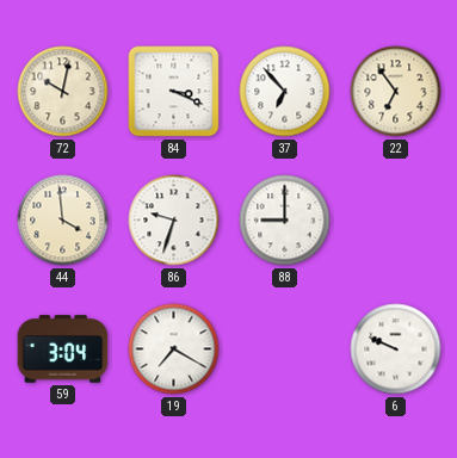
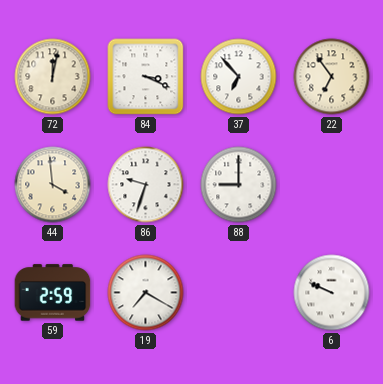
72: 10:02 -> 12:02
59: 3:04 -> 2:59
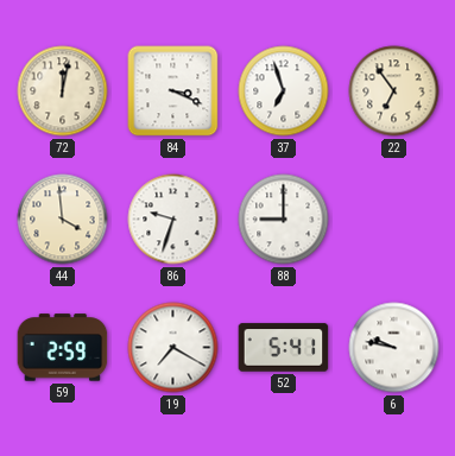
37: 6:53 -> 6:57
52: none -> 5:41
6: 9:49 -> 9:47
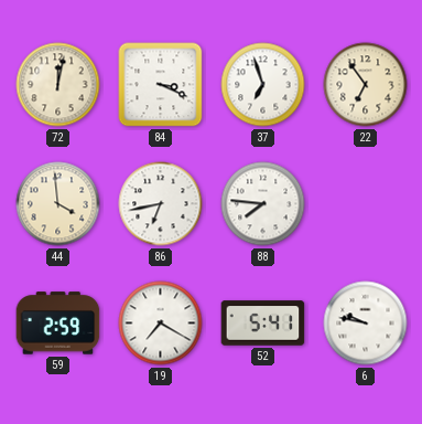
86: 9:33 -> 6:43
88: 9:00 -> 7:46
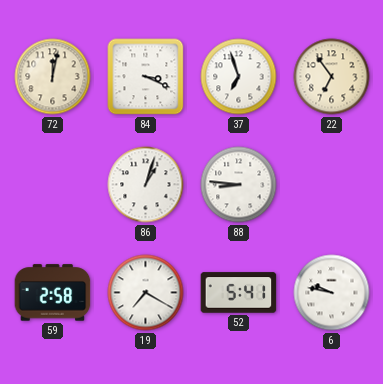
44: 3:59 -> none
86: 6:43 -> 1:03
88: 7:46 -> 8:46
59: 2:59 -> 2:58
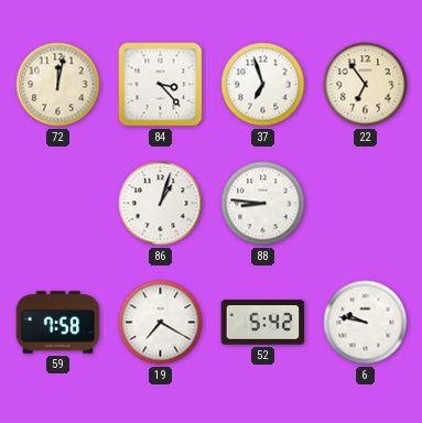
84: 3:19 -> 3:23
59: 2:58 -> 7:58
52: 5:41 -> 5:42
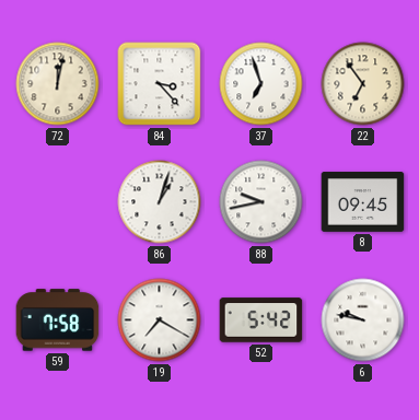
88: 8:46 -> 9:43
8: none -> 09:45
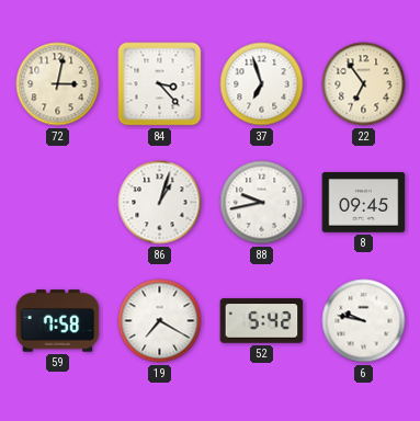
72: 12:02 -> 3:02
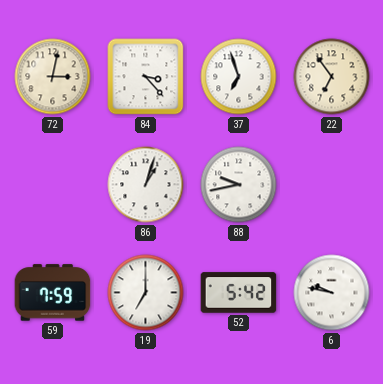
8: 09:45 -> none
59: 7:58 -> 7:59
19: 7:20 -> 7:00
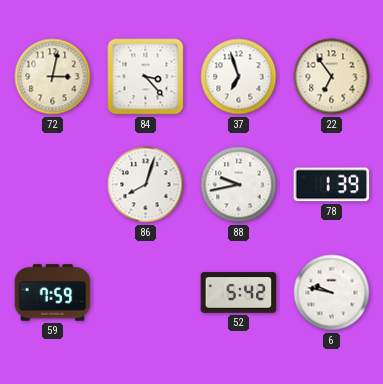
86: 1:03 -> 8:03
78: none -> 1:39
19: 7:00 -> none
